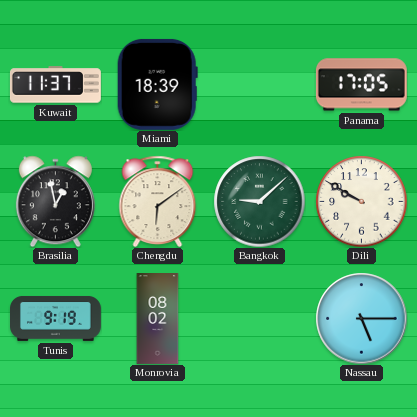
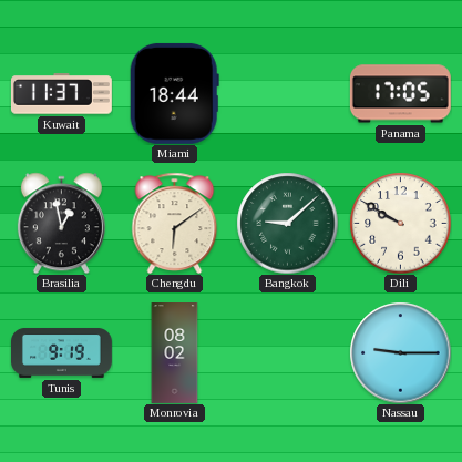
Miami: 18:39 -> 18:44
Nassau: 5:15 -> 9:15
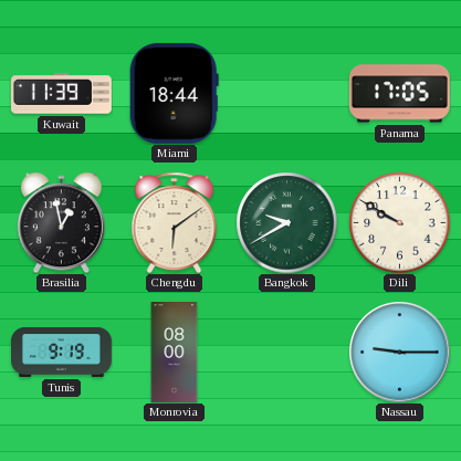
Kuwait: 11:37 -> 11:39
Bangkok: 9:08 -> 9:40
Monrovia: 08:02 -> 08:00
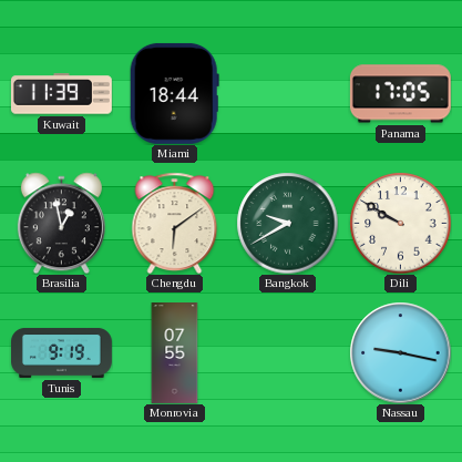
Monrovia: 08:00 -> 07:55
Nassau: 9:15 -> 9:17
